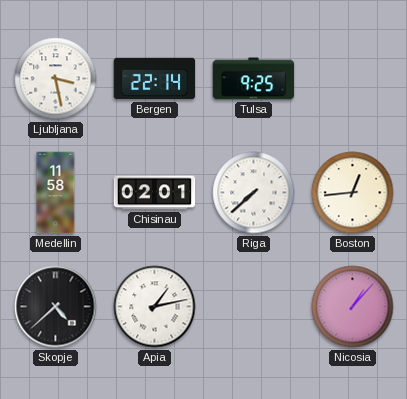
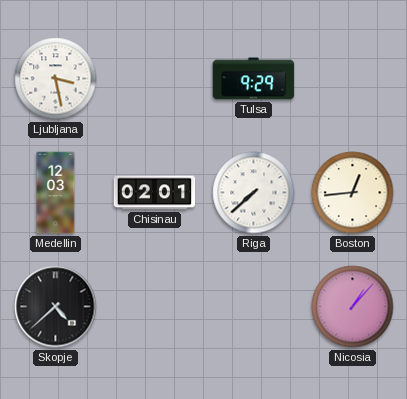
Bergen: 22:14 -> none
Tulsa: 9:25 -> 9:29
Medellin: 11:58 -> 12:03
Apia: 1:13 -> none
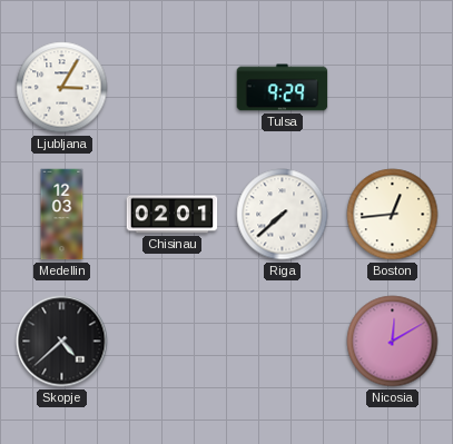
Ljubljana: 3:28 -> 3:05
Nicosia: 1:07 -> 12:10
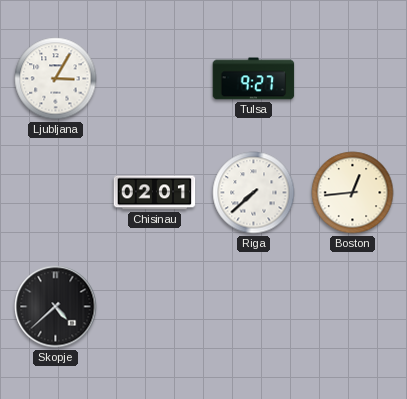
Tulsa: 9:29 -> 9:27
Medellin: 12:03 -> none
Nicosia: 12:10 -> none
